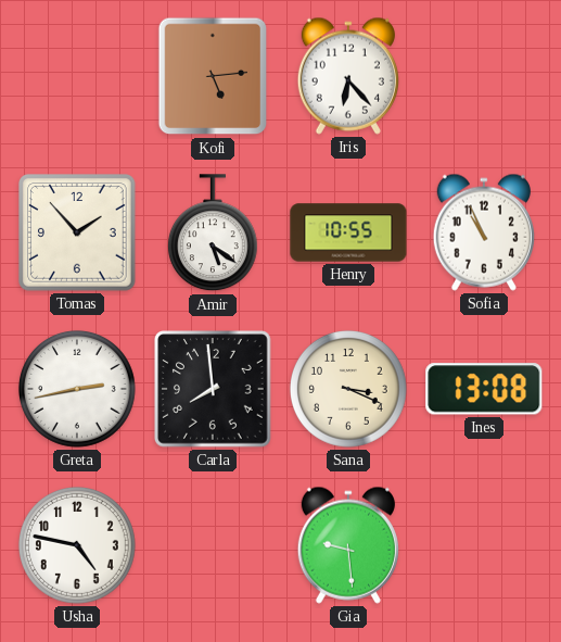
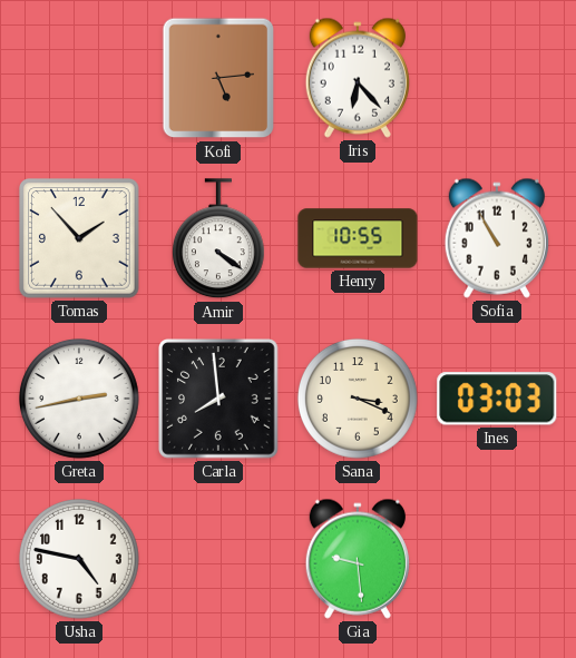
Amir: 5:21 -> 4:21
Sofia: 10:56 -> 10:55
Ines: 13:08 -> 03:03
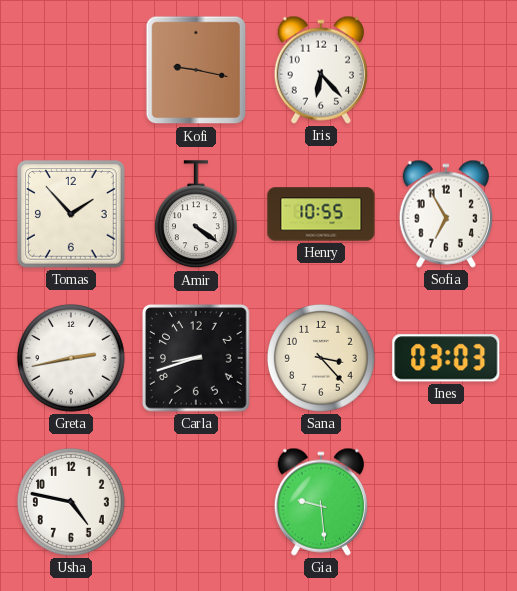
Kofi: 5:14 -> 9:17
Sofia: 10:55 -> 6:55
Carla: 7:59 -> 8:42
Sana: 3:19 -> 3:23
